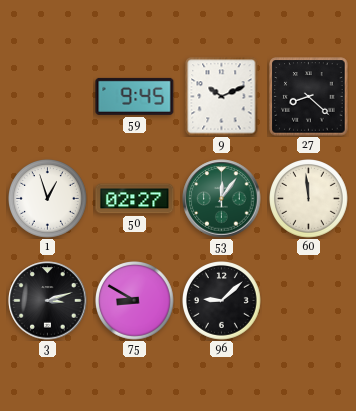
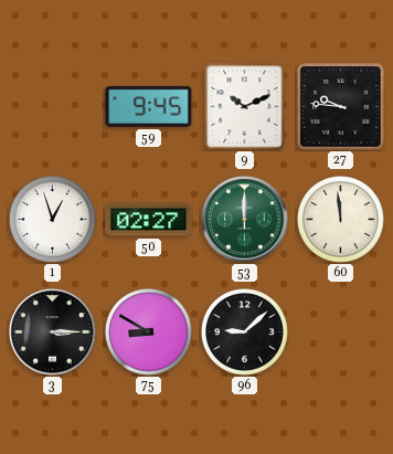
27: 8:22 -> 9:46
53: 12:06 -> 12:00
3: 3:12 -> 3:15
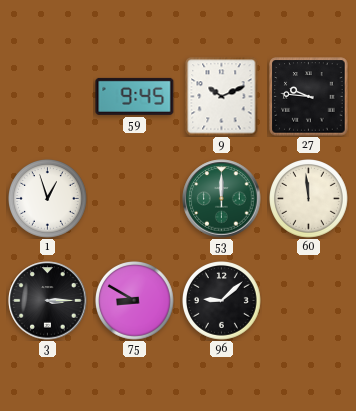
50: 02:27 -> none
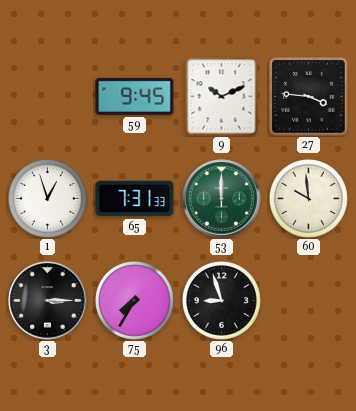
27: 9:46 -> 3:46
65: none -> 7:31
60: 11:59 -> 9:59
75: 8:50 -> 7:35
96: 9:08 -> 8:57
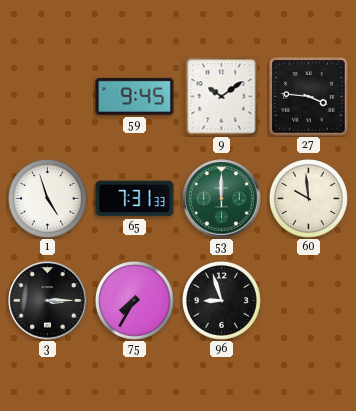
9: 10:11 -> 10:09
1: 12:57 -> 4:57
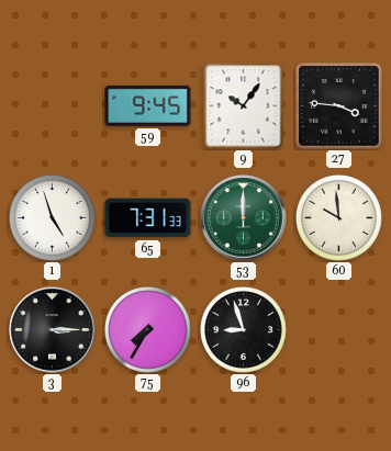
9: 10:09 -> 10:06
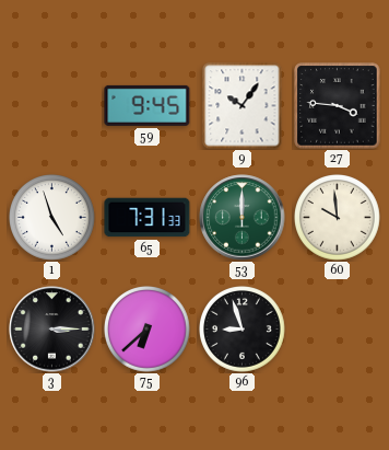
75: 7:35 -> 6:38
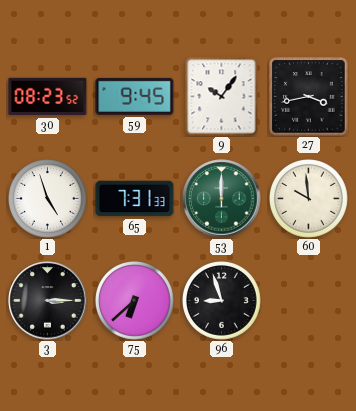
30: none -> 08:23
27: 3:46 -> 3:43
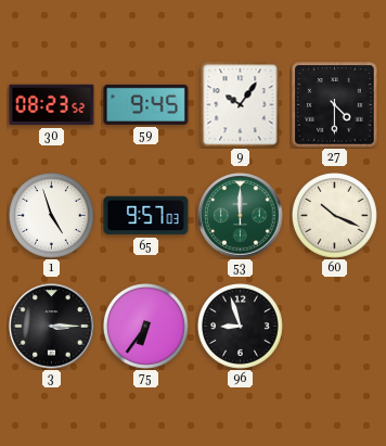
27: 3:43 -> 4:30
65: 7:31 -> 9:57
60: 9:59 -> 10:19
75: 6:38 -> 6:36
